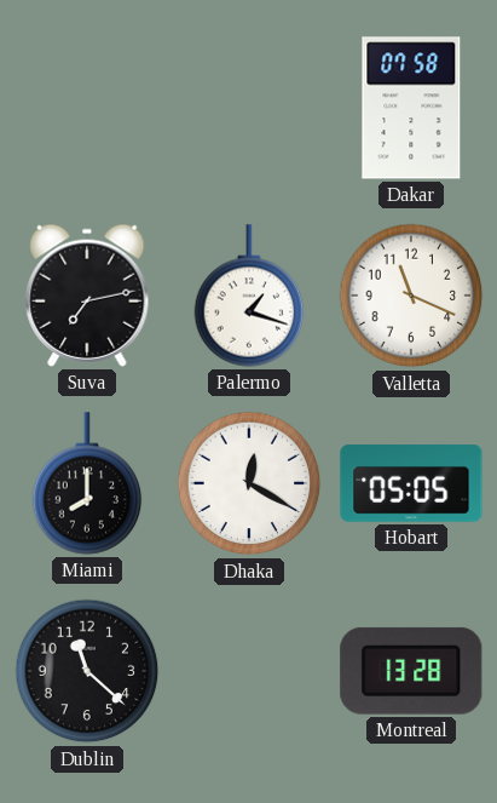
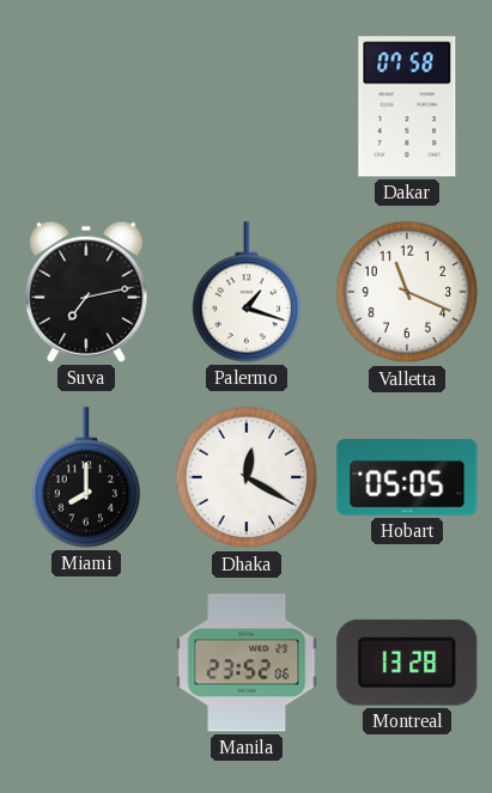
Dublin: 11:22 -> none
Manila: none -> 23:52
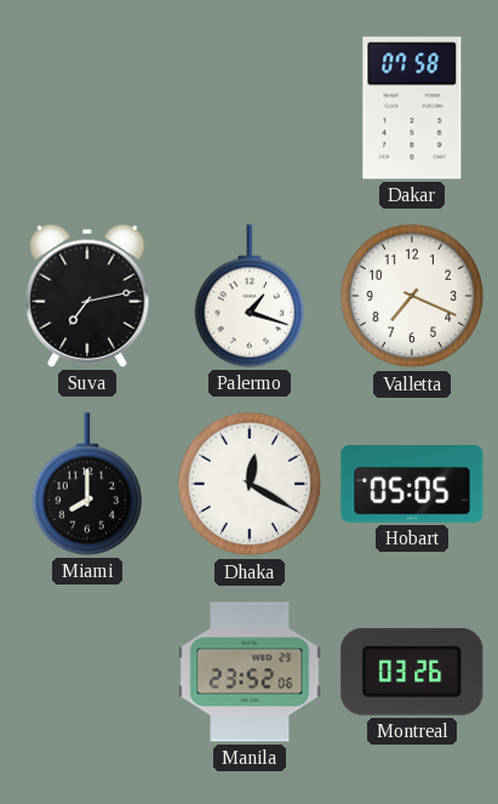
Valletta: 11:19 -> 7:19
Montreal: 13:28 -> 03:26
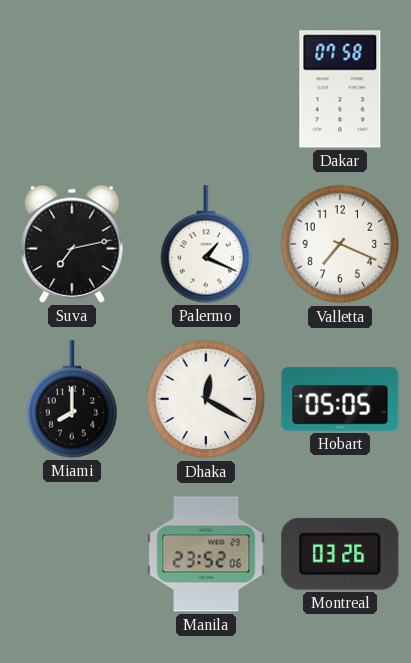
Palermo: 1:18 -> 1:19
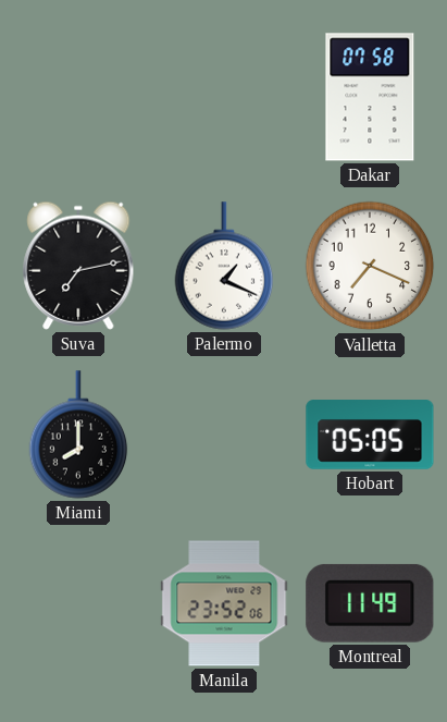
Dhaka: 12:20 -> none
Montreal: 03:26 -> 11:49
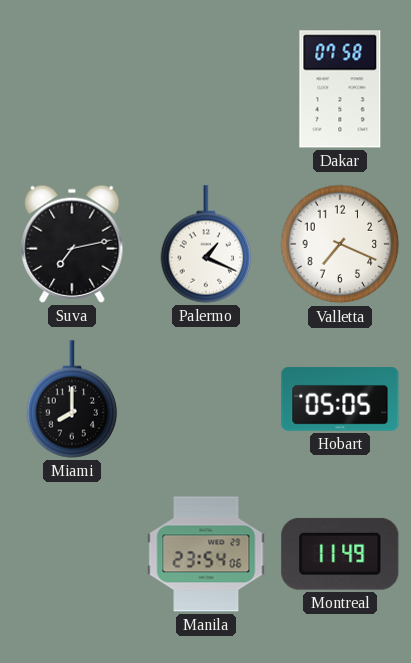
Manila: 23:52 -> 23:54
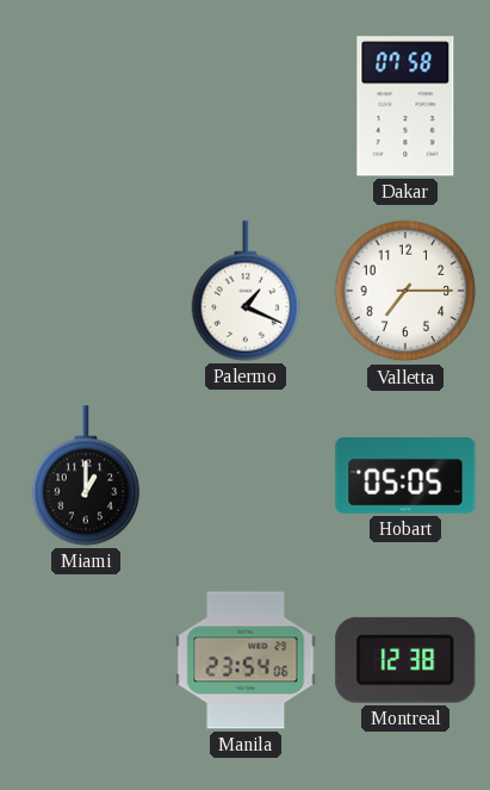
Suva: 7:13 -> none
Valletta: 7:19 -> 7:15
Miami: 8:00 -> 1:00
Montreal: 11:49 -> 12:38
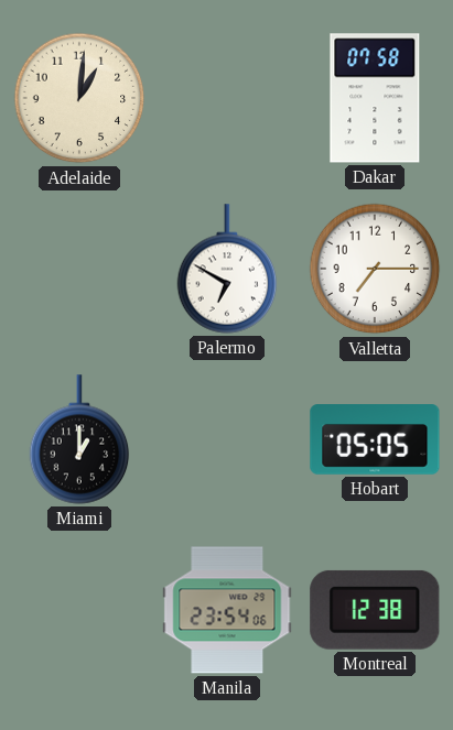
Adelaide: none -> 1:01
Palermo: 1:19 -> 6:50
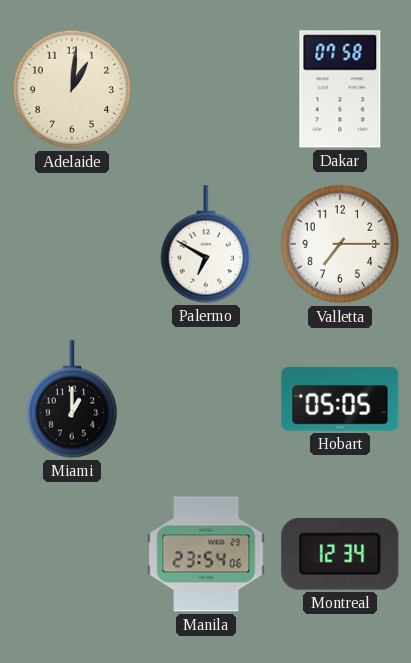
Montreal: 12:38 -> 12:34
